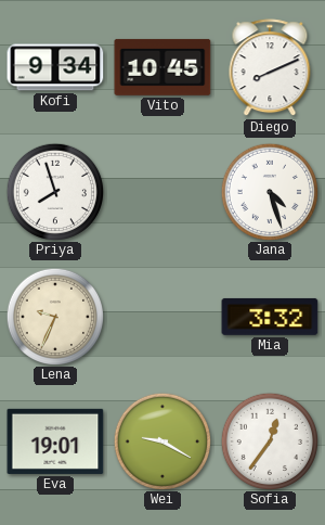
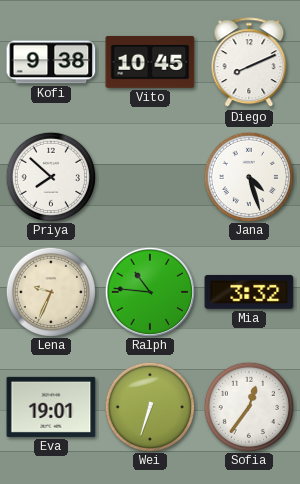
Kofi: 9:34 -> 9:38
Priya: 7:57 -> 7:52
Ralph: none -> 10:46
Wei: 9:20 -> 6:33
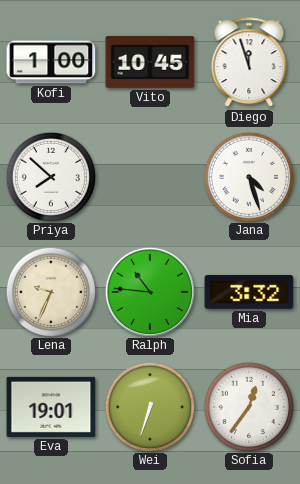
Kofi: 9:38 -> 1:00
Diego: 8:11 -> 11:57
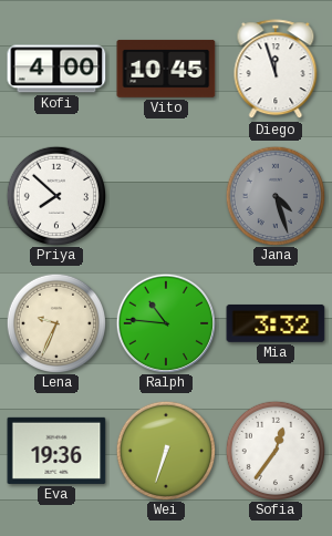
Kofi: 1:00 -> 4:00
Jana dial: white -> grey
Eva: 19:01 -> 19:36
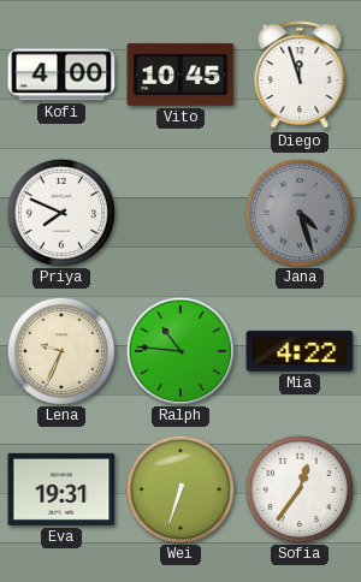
Priya: 7:52 -> 7:49
Mia: 3:32 -> 4:22
Eva: 19:36 -> 19:31
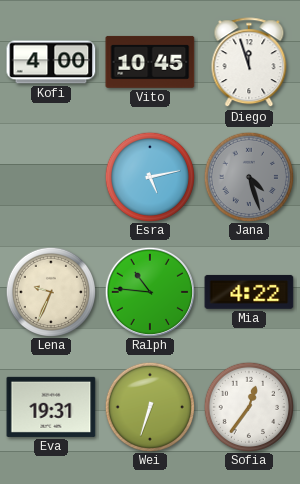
Priya: 7:49 -> none
Esra: none -> 5:13
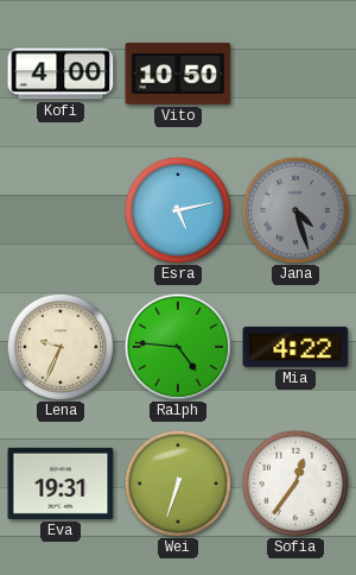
Vito: 10:45 -> 10:50
Diego: 11:57 -> none
Ralph: 10:46 -> 4:46
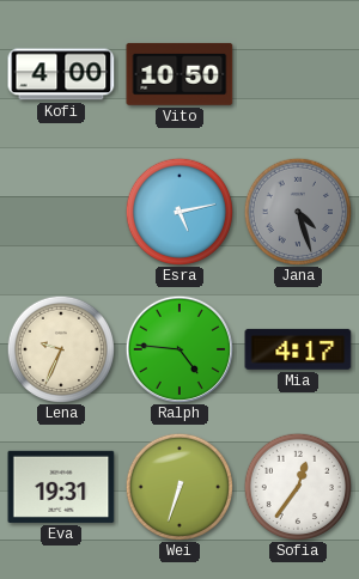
Mia: 4:22 -> 4:17
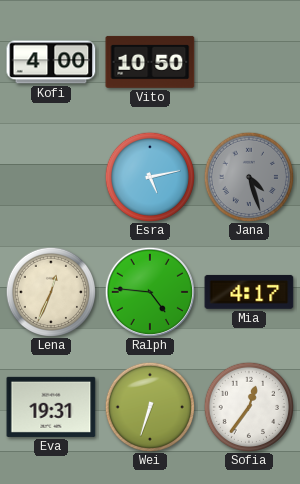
Lena: 9:34 -> 12:34
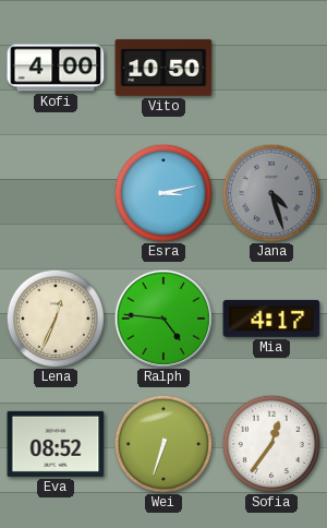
Esra: 5:13 -> 3:13
Eva: 19:31 -> 08:52
